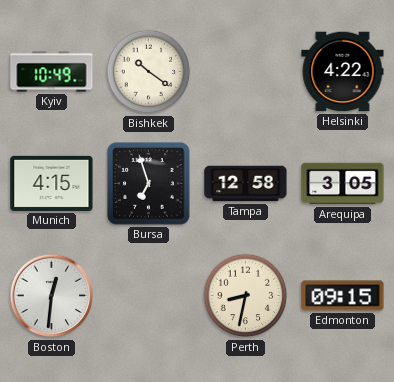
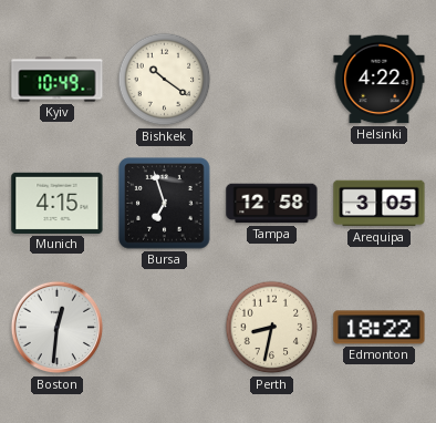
Edmonton: 09:15 -> 18:22
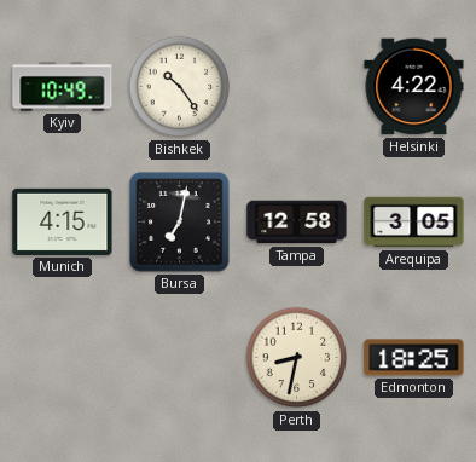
Bishkek: 10:21 -> 10:24
Bursa: 6:57 -> 7:02
Boston: 12:31 -> none
Edmonton: 18:22 -> 18:25
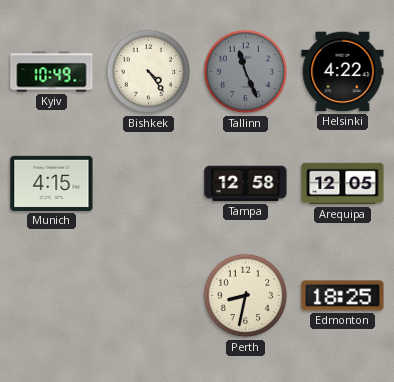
Bishkek: 10:24 -> 4:24
Tallinn: none -> 11:26
Bursa: 7:02 -> none
Arequipa: 3:05 -> 12:05
